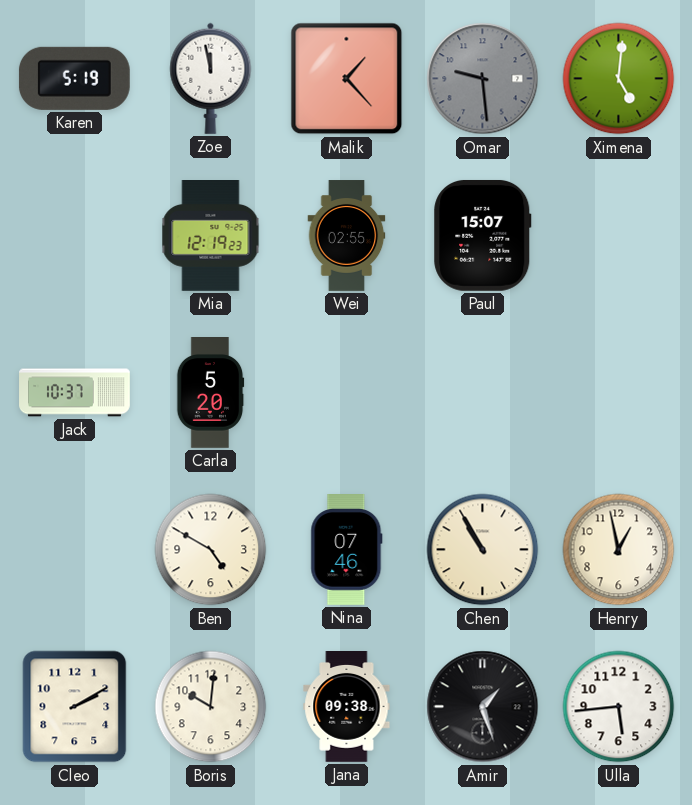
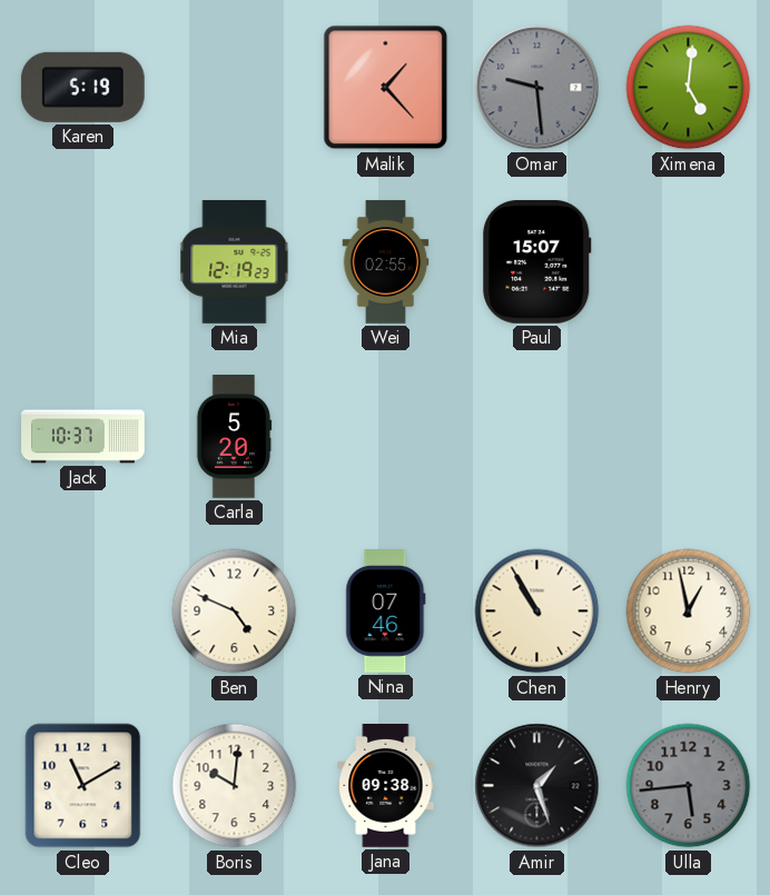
Zoe: 11:58 -> none
Ben: 4:50 -> 4:49
Cleo: 2:10 -> 11:10
Ulla dial: white -> grey
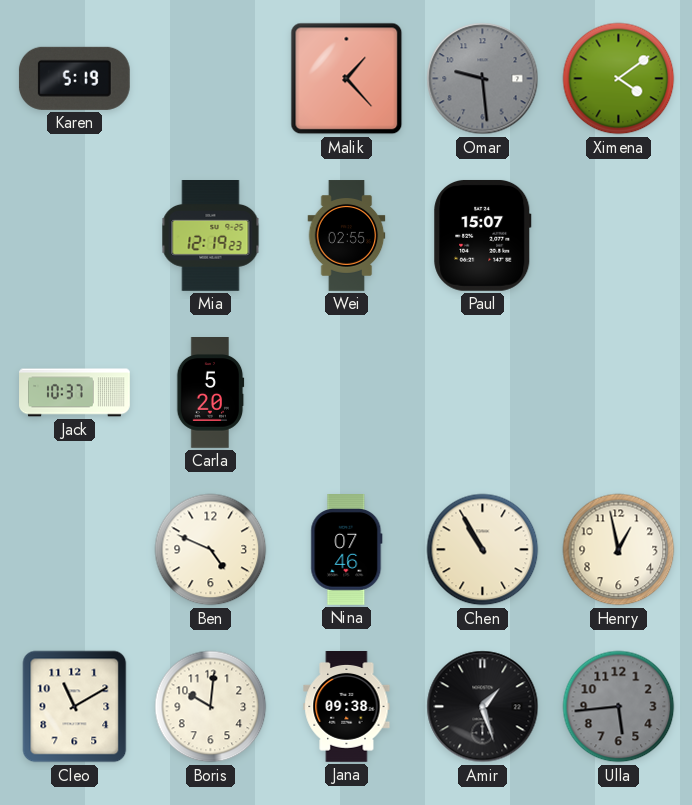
Ximena: 5:01 -> 4:09
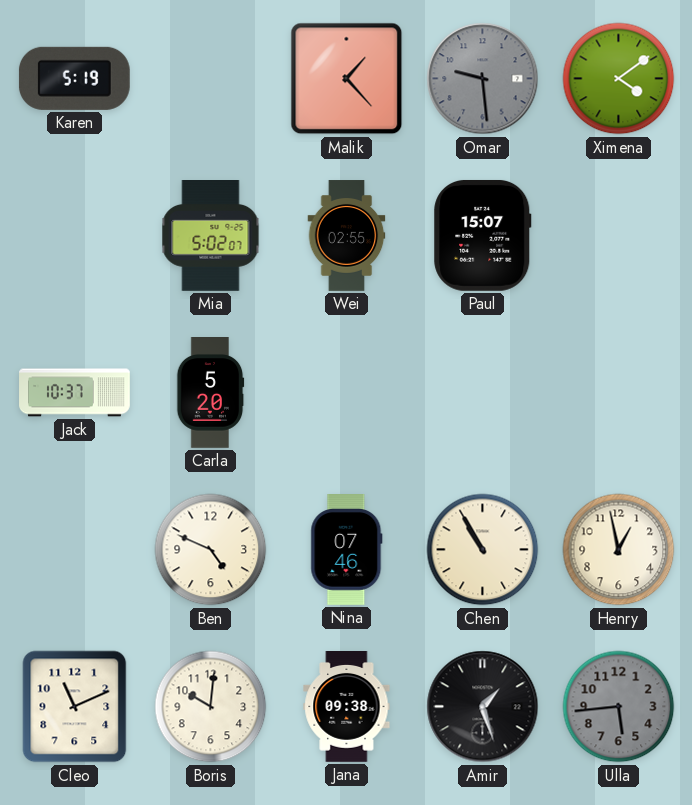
Mia: 12:19 -> 5:02
Cleo: 11:10 -> 11:11
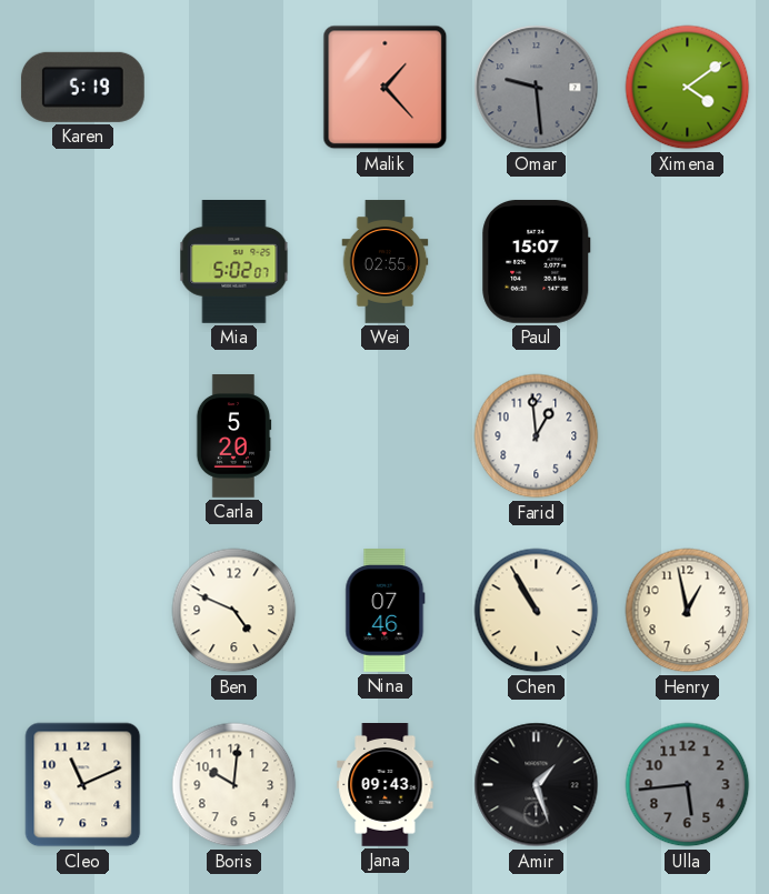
Jack: 10:37 -> none
Farid: none -> 12:59
Jana: 09:38 -> 09:43
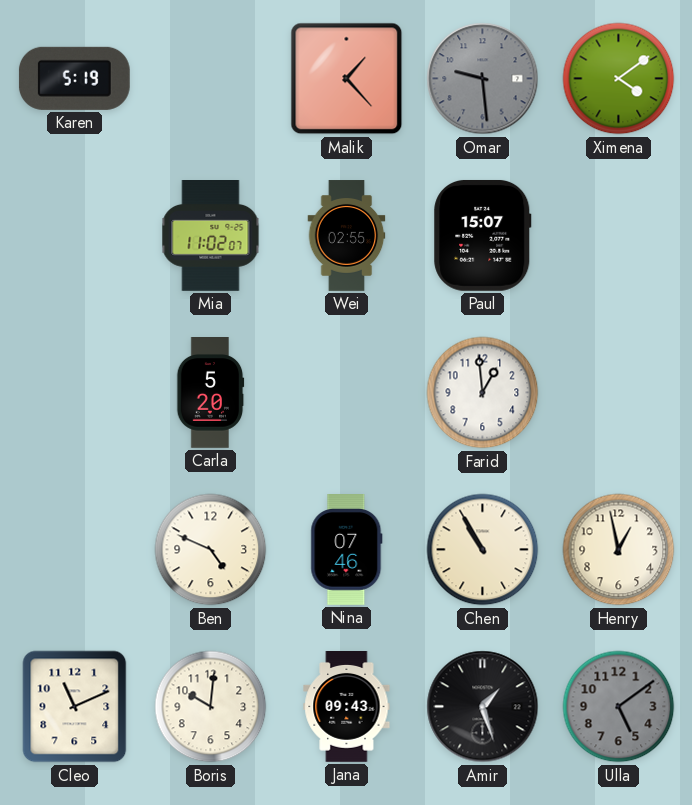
Mia: 5:02 -> 11:02
Ulla: 5:44 -> 5:09
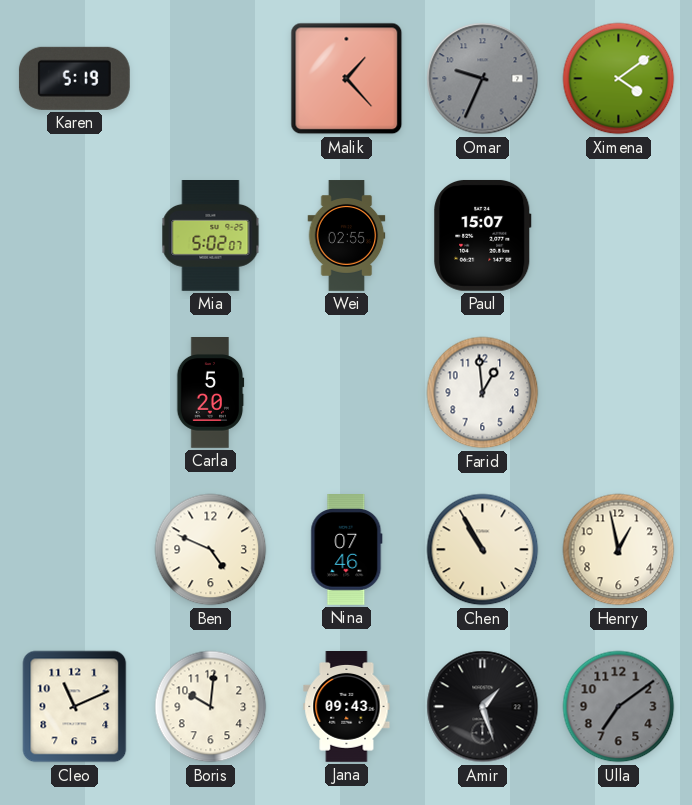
Omar: 9:29 -> 9:34
Mia: 11:02 -> 5:02
Ulla: 5:09 -> 7:09
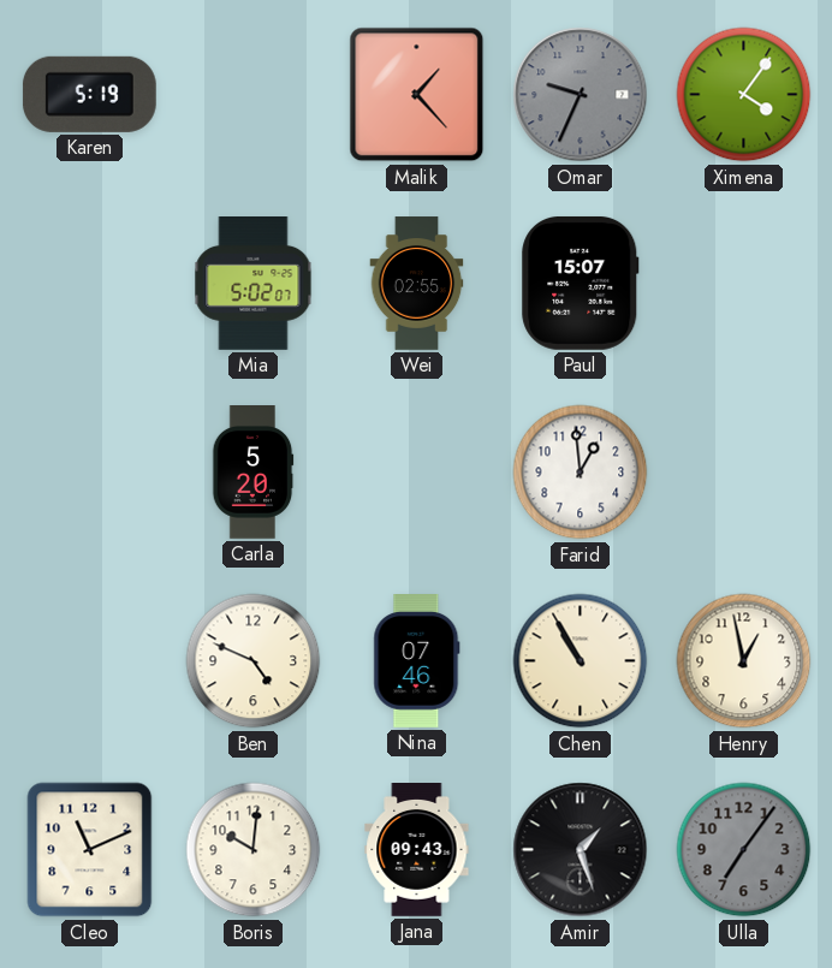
Ximena: 4:09 -> 4:06
Ulla: 7:09 -> 7:06
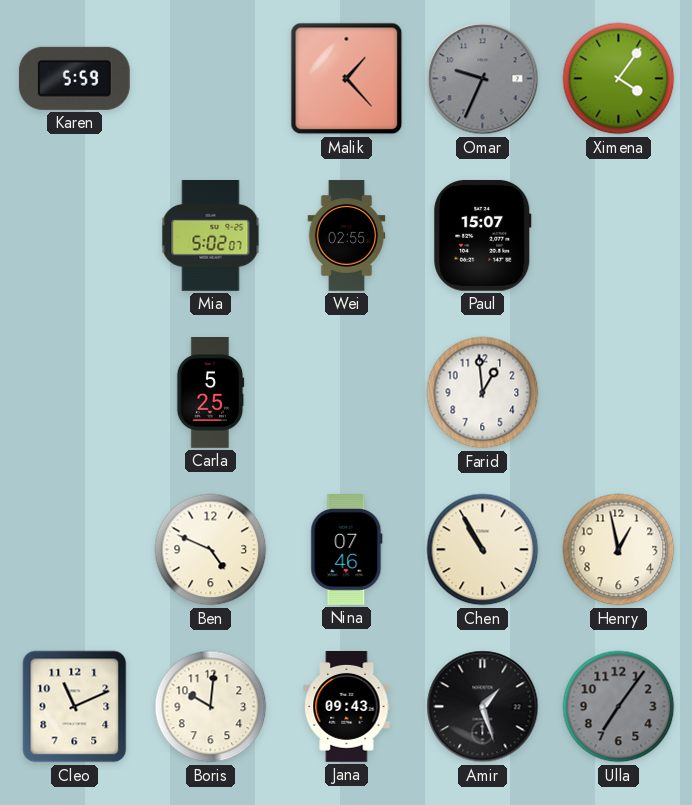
Karen: 5:19 -> 5:59
Carla: 5:20 -> 5:25
